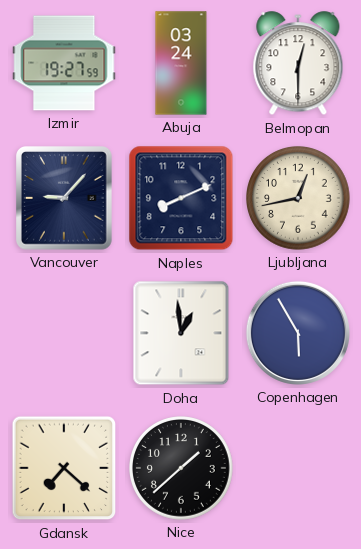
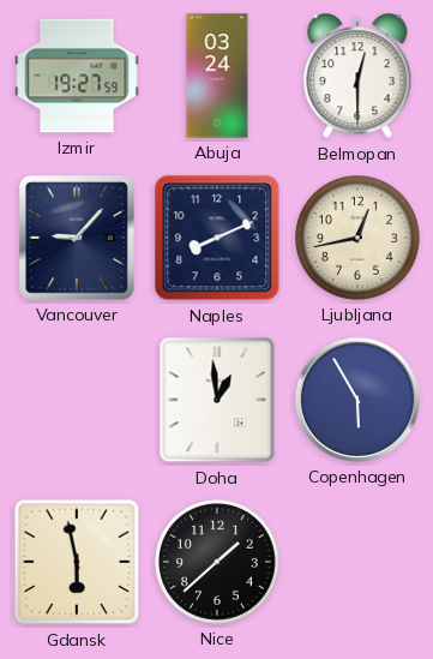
Gdansk: 7:22 -> 5:58
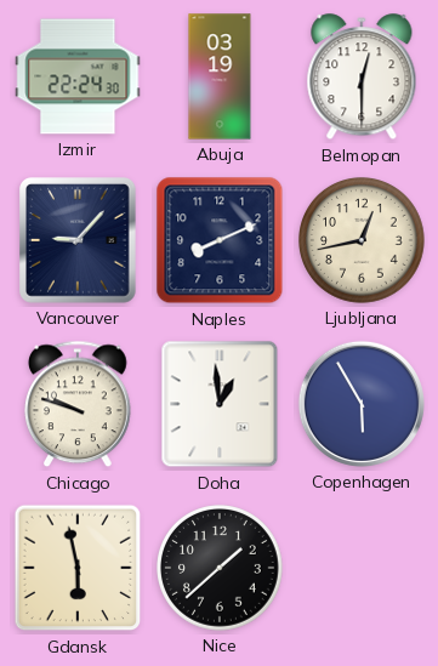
Izmir: 19:27 -> 22:24
Abuja: 03:24 -> 03:19
Chicago: none -> 9:48
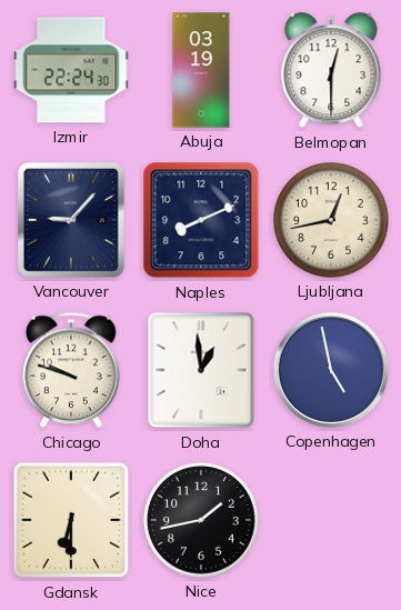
Copenhagen: 5:55 -> 4:58
Gdansk: 5:58 -> 6:30
Nice: 1:38 -> 1:43
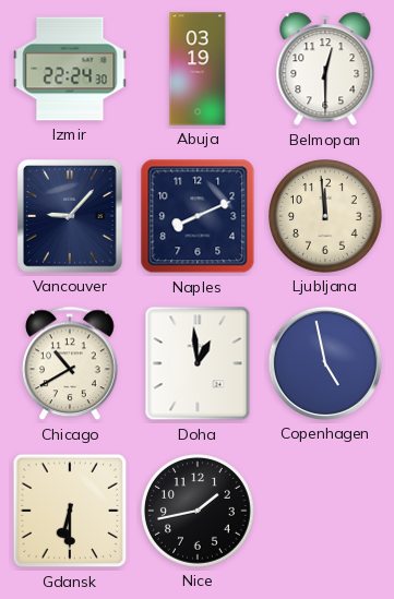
Ljubljana: 12:43 -> 11:59
Chicago: 9:48 -> 10:40
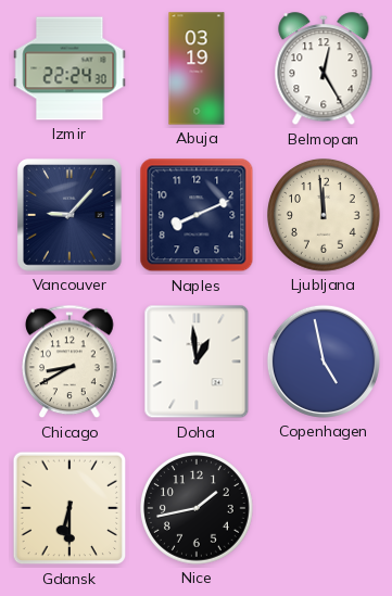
Belmopan: 12:30 -> 12:25
Chicago: 10:40 -> 8:40
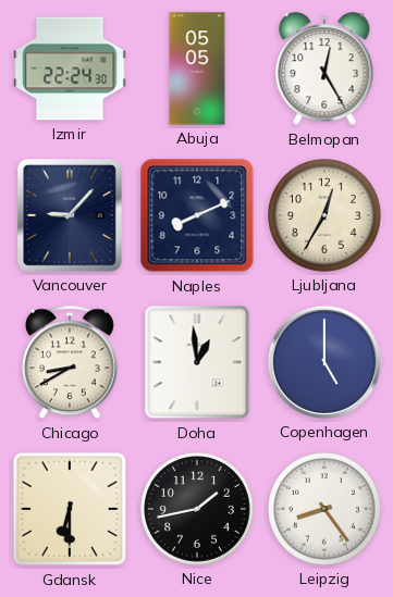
Abuja: 03:19 -> 05:05
Ljubljana: 11:59 -> 12:35
Copenhagen: 4:58 -> 5:00
Leipzig: none -> 8:24
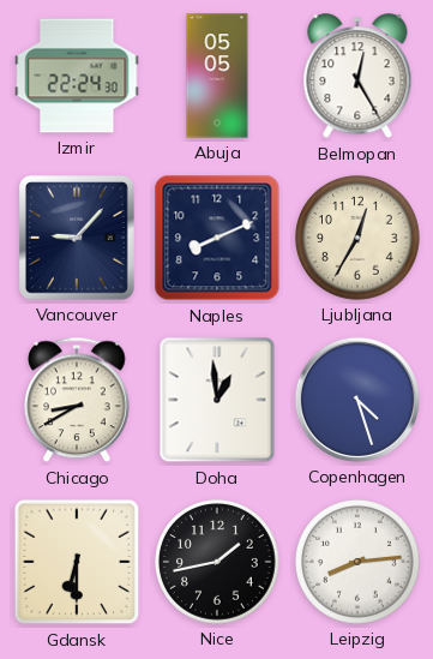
Copenhagen: 5:00 -> 4:27
Leipzig: 8:24 -> 8:14
